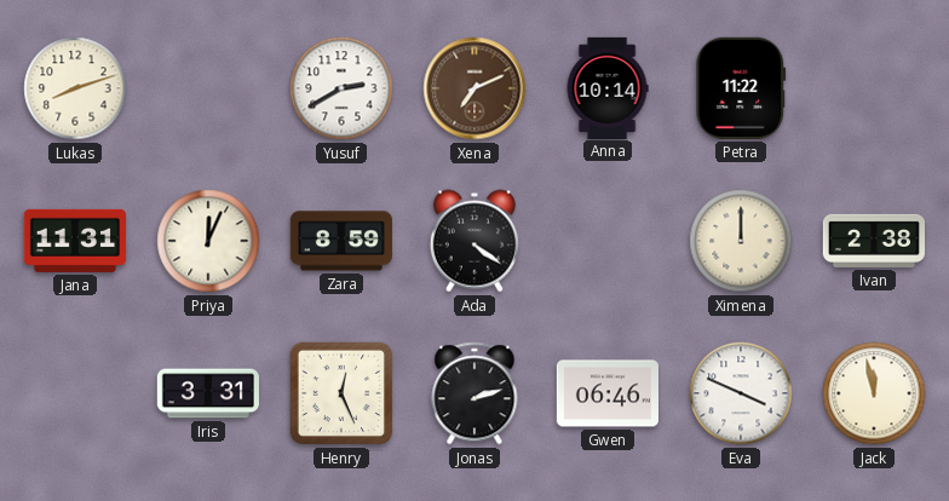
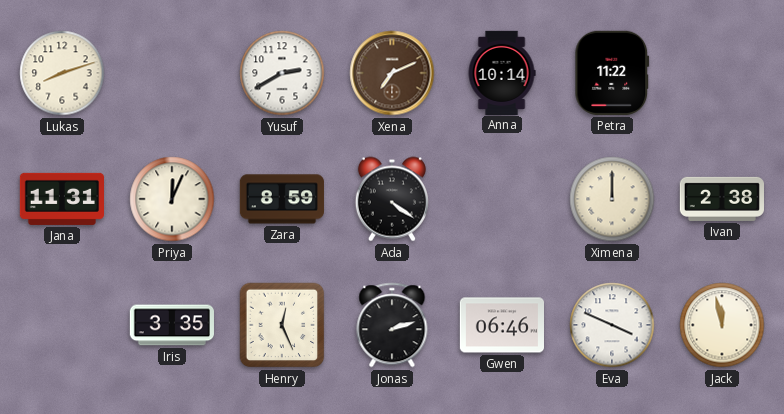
Iris: 3:31 -> 3:35
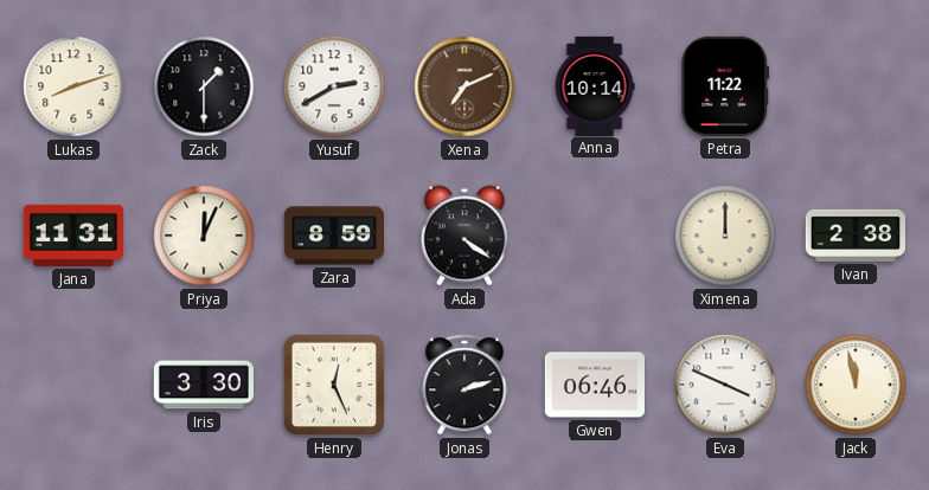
Zack: none -> 1:30
Iris: 3:35 -> 3:30
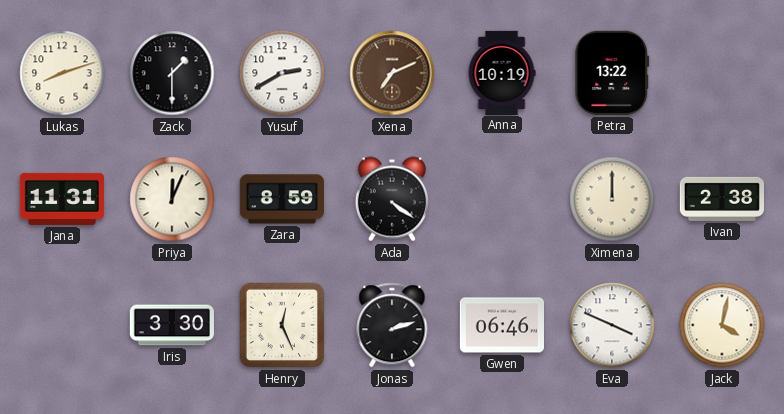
Anna: 10:14 -> 10:19
Petra: 11:22 -> 13:22
Jack: 11:58 -> 4:02
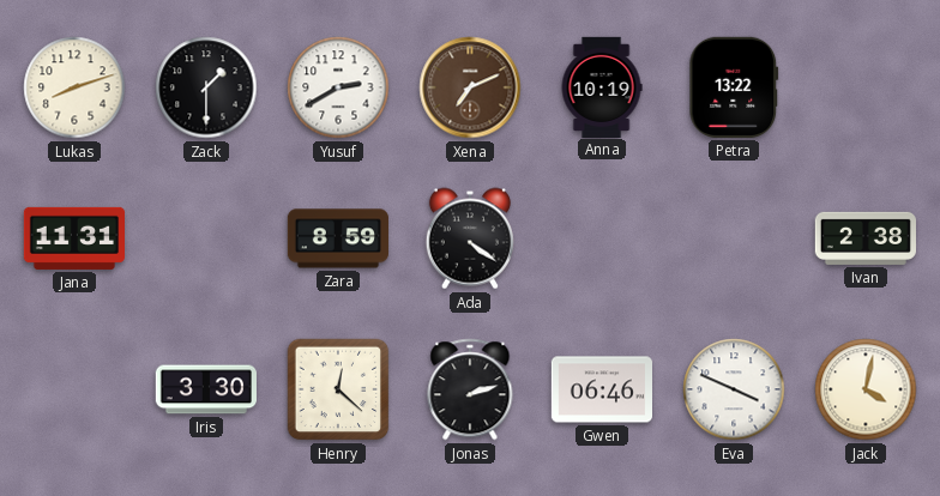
Priya: 12:04 -> none
Ximena: 12:00 -> none
Henry: 12:26 -> 12:22
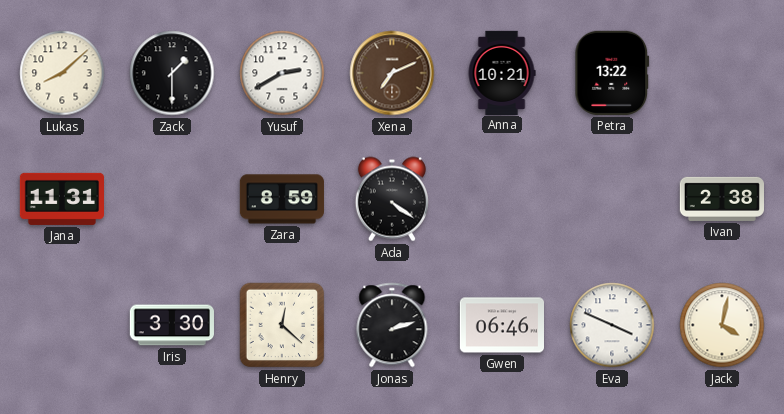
Lukas: 8:12 -> 8:08
Anna: 10:19 -> 10:21
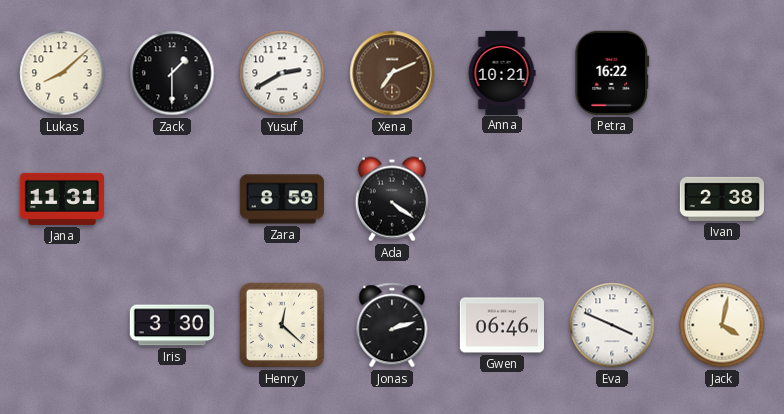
Petra: 13:22 -> 16:22
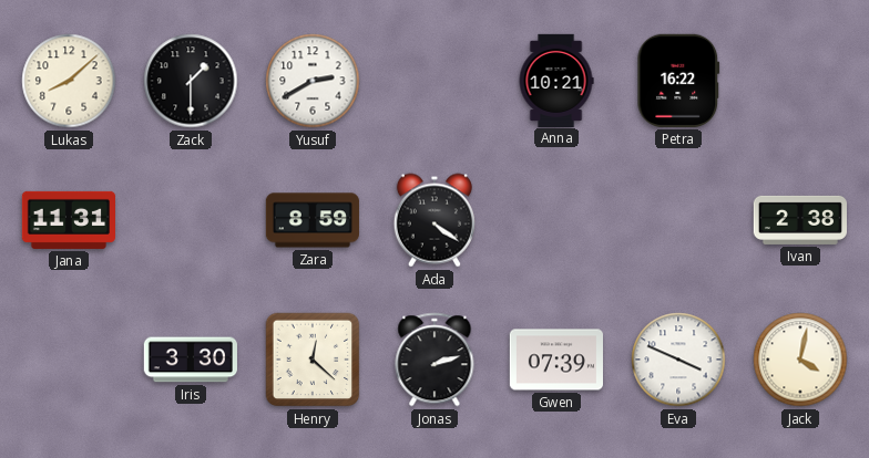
Xena: 7:11 -> none
Gwen: 06:46 -> 07:39
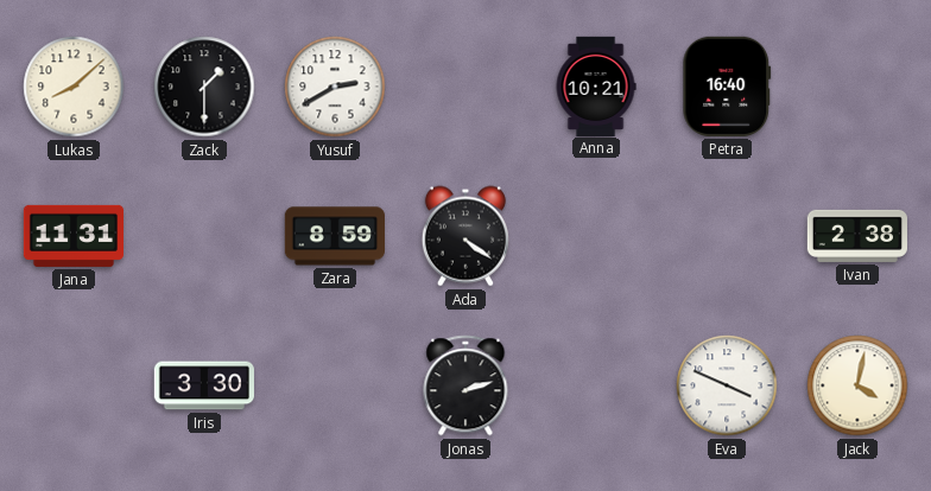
Petra: 16:22 -> 16:40
Henry: 12:22 -> none
Gwen: 07:39 -> none
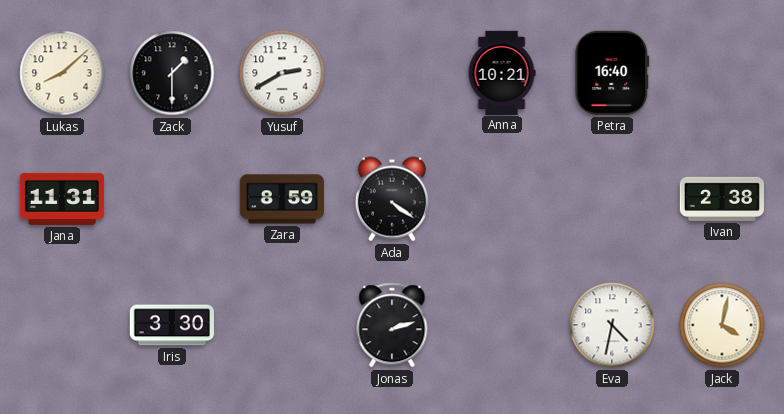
Eva: 3:49 -> 4:32
